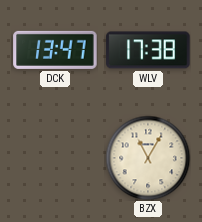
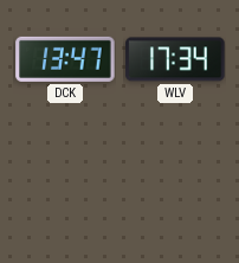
WLV: 17:38 -> 17:34
BZX: 11:05 -> none
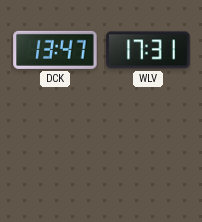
WLV: 17:34 -> 17:31
